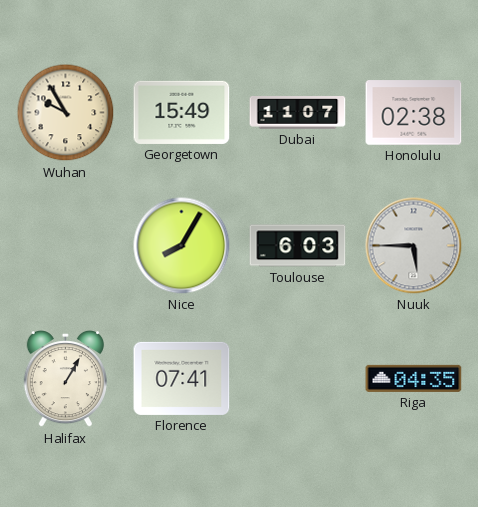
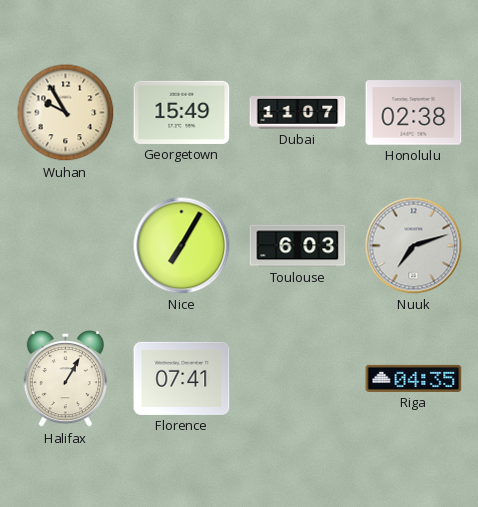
Nice: 8:05 -> 7:05
Nuuk: 5:45 -> 7:12
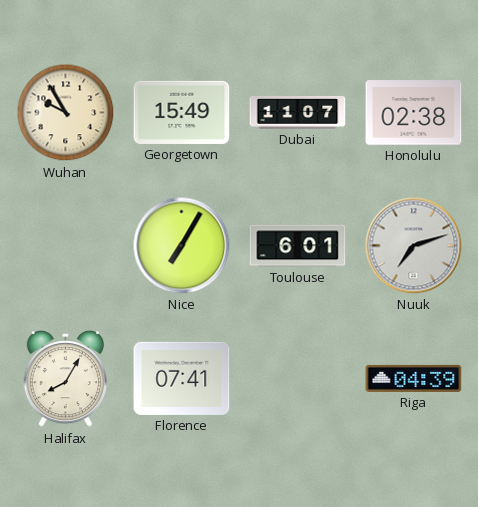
Toulouse: 6:03 -> 6:01
Halifax: 1:05 -> 8:05
Riga: 04:35 -> 04:39
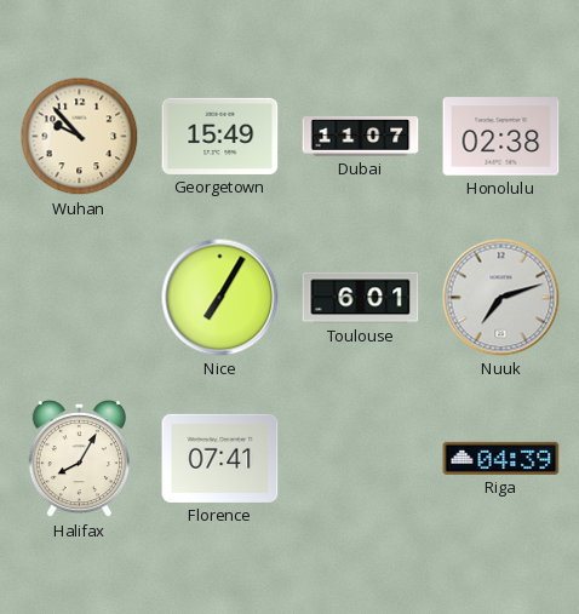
Wuhan: 9:55 -> 9:53
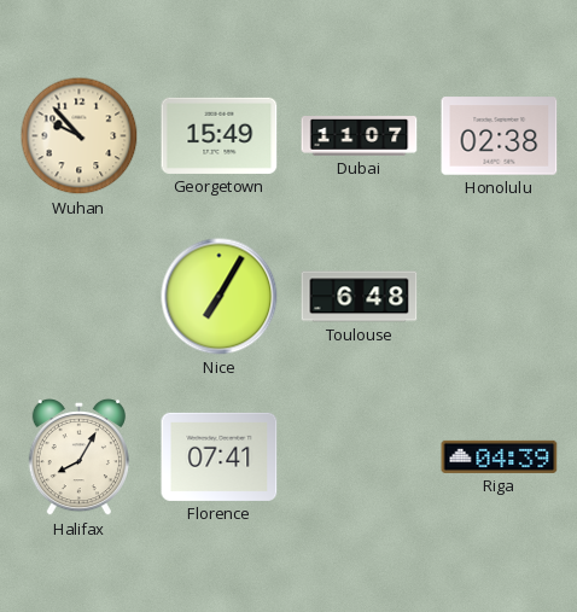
Toulouse: 6:01 -> 6:48
Nuuk: 7:12 -> none
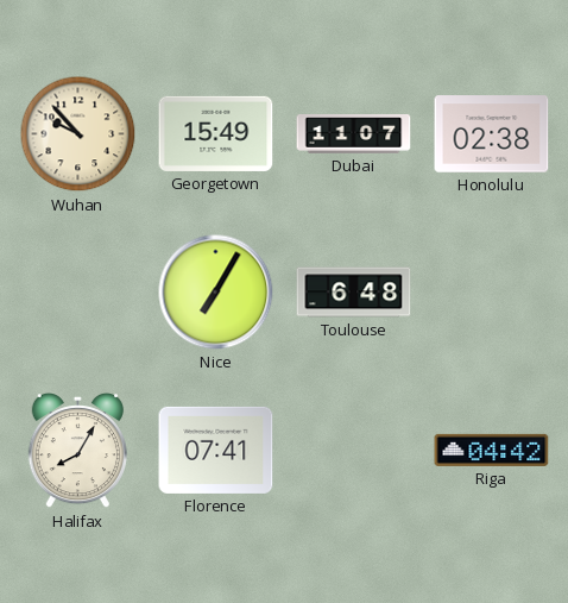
Riga: 04:39 -> 04:42
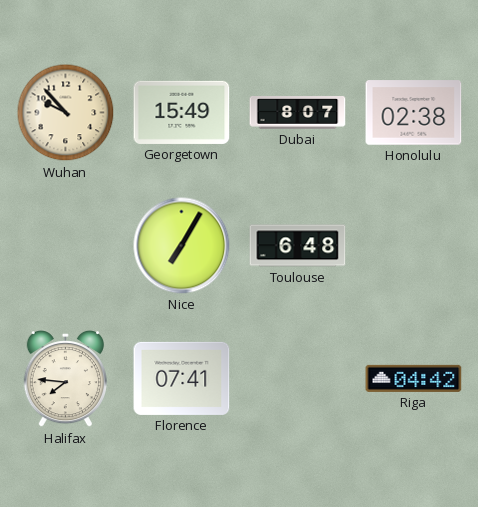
Dubai: 11:07 -> 8:07
Halifax: 8:05 -> 7:46
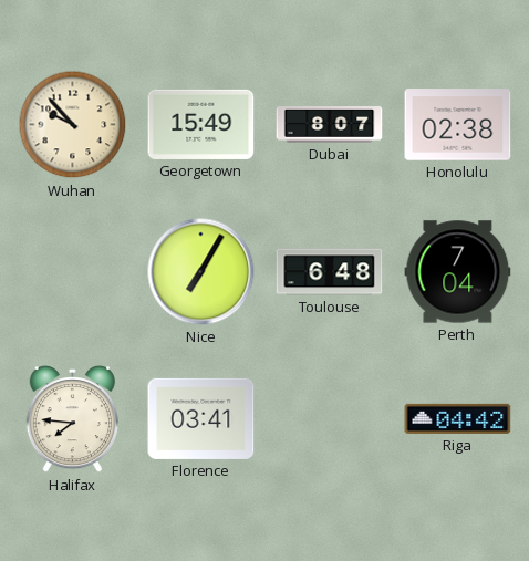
Perth: none -> 7:04
Florence: 07:41 -> 03:41
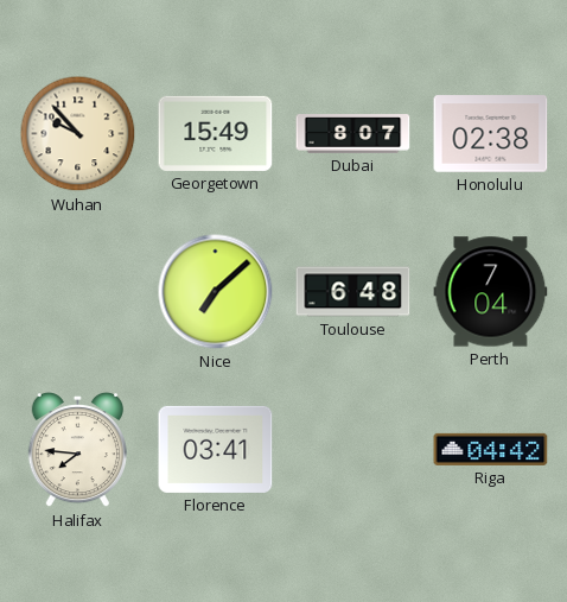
Nice: 7:05 -> 7:08
